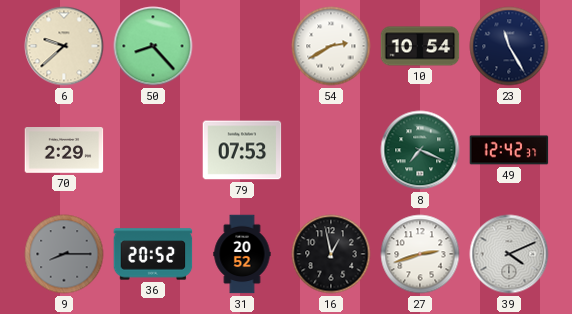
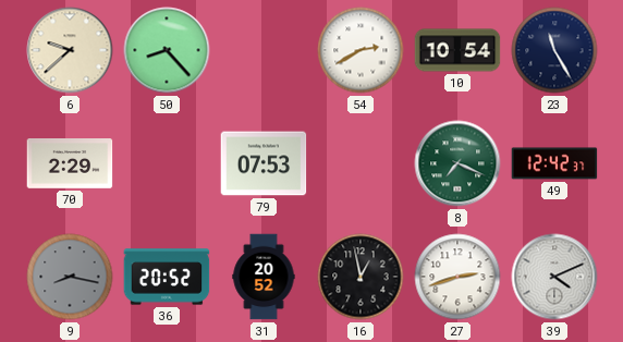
9: 8:15 -> 8:17
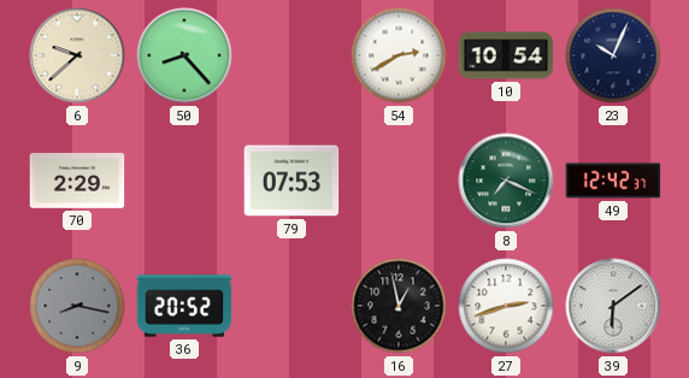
23: 11:25 -> 10:04
31: 20:52 -> none
39: 4:11 -> 6:09
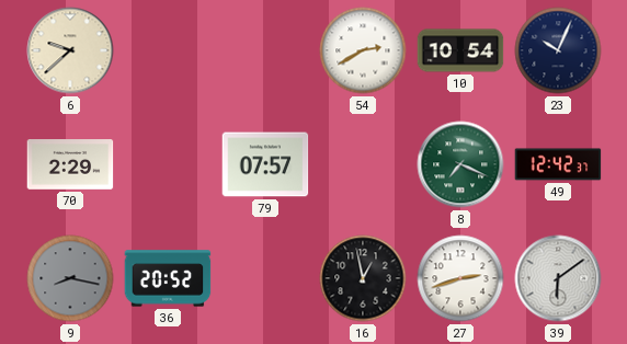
50: 8:23 -> none
79: 07:53 -> 07:57
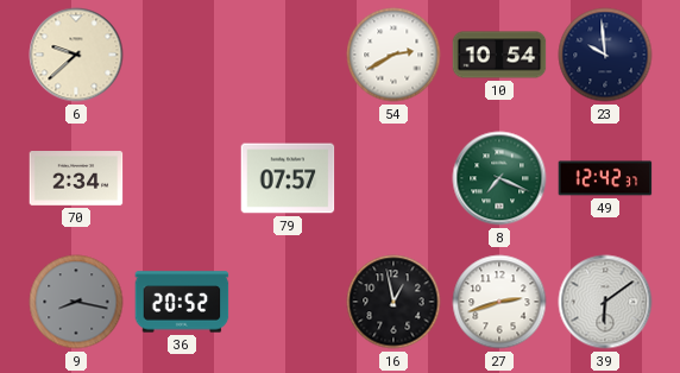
23: 10:04 -> 9:59
70: 2:29 -> 2:34
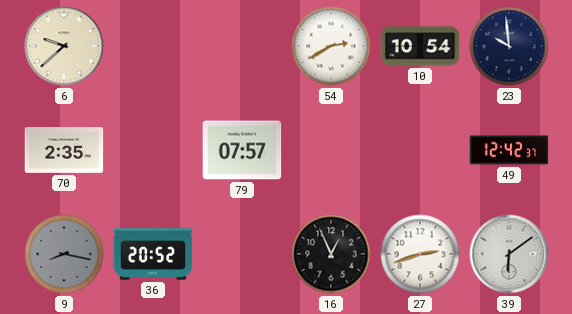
70: 2:34 -> 2:35
8: 7:19 -> none
16: 12:58 -> 12:56
